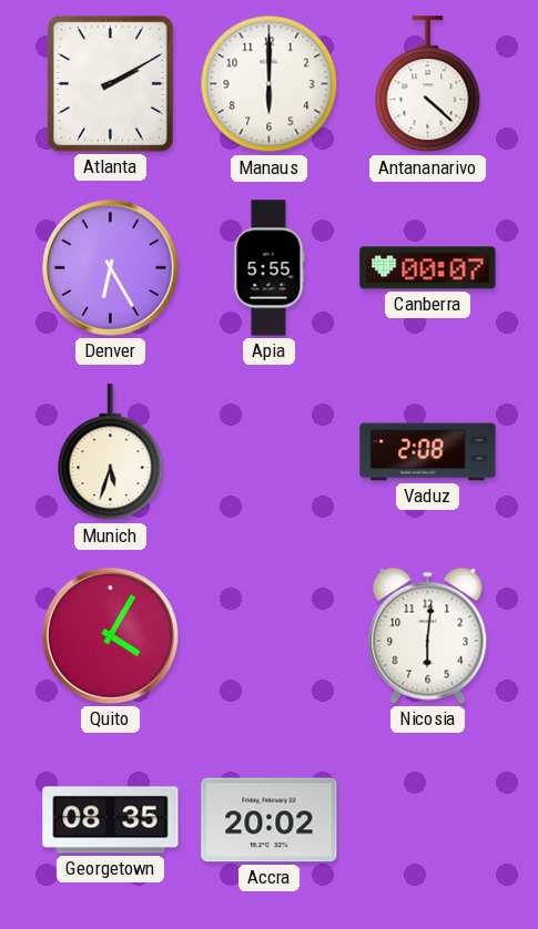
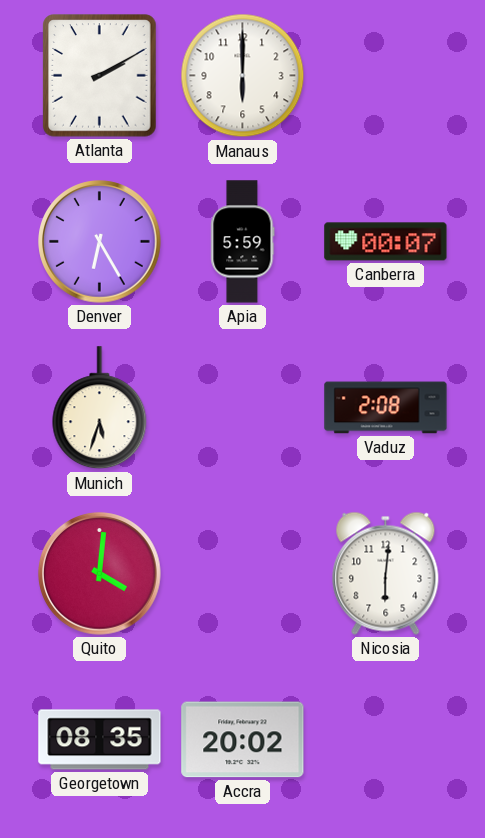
Antananarivo: 4:22 -> none
Apia: 5:55 -> 5:59
Quito: 4:05 -> 4:01
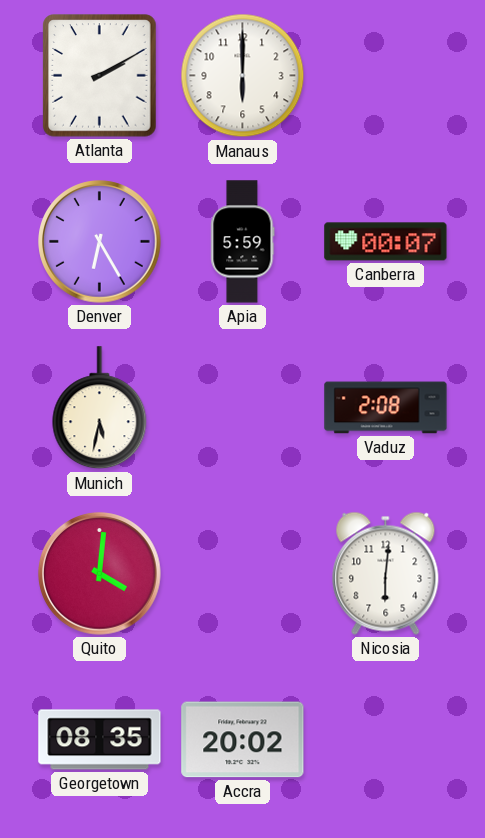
Munich: 5:33 -> 5:32
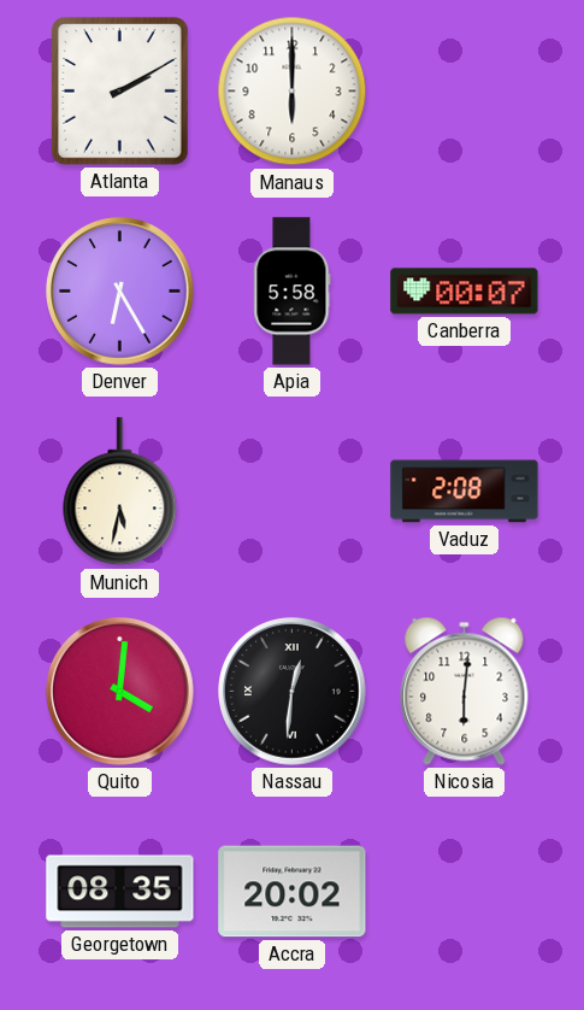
Apia: 5:59 -> 5:58
Nassau: none -> 12:31
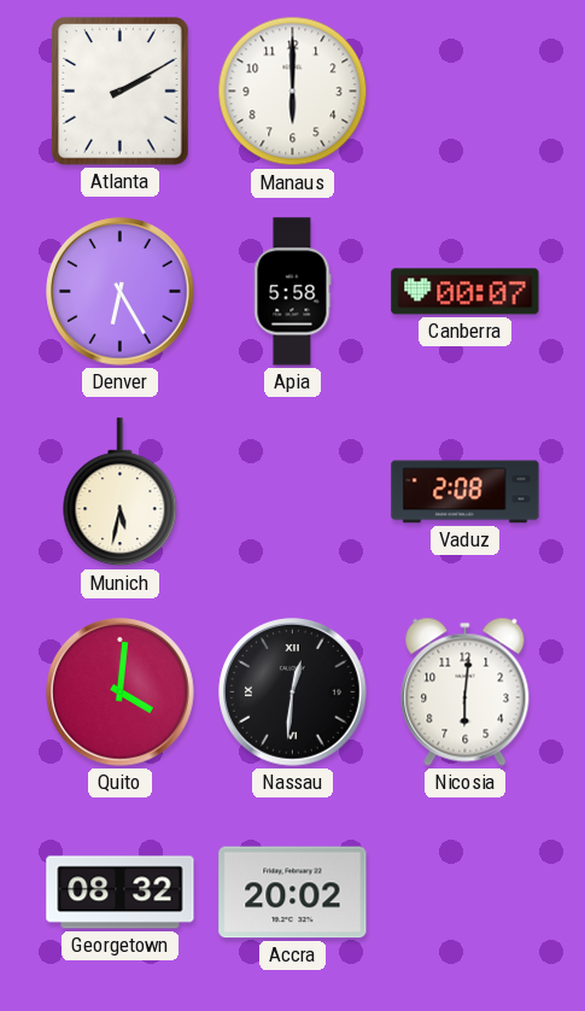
Georgetown: 08:35 -> 08:32
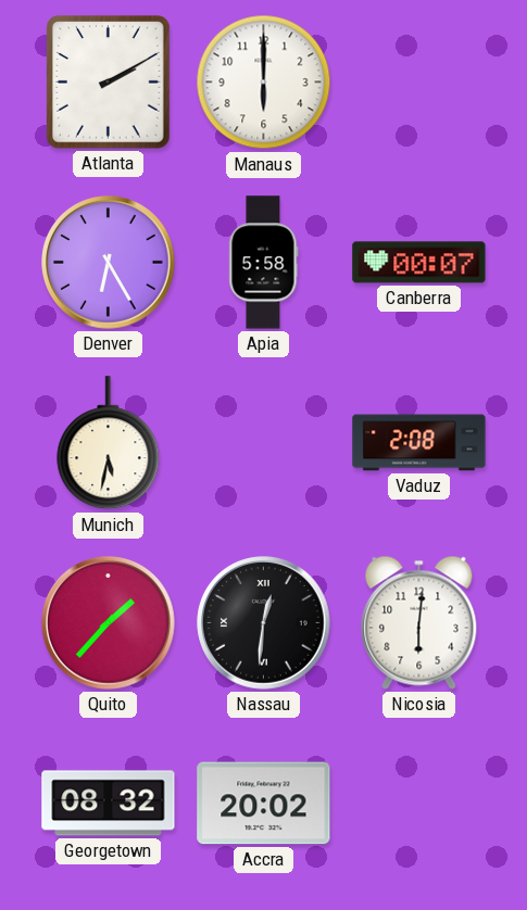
Quito: 4:01 -> 1:37
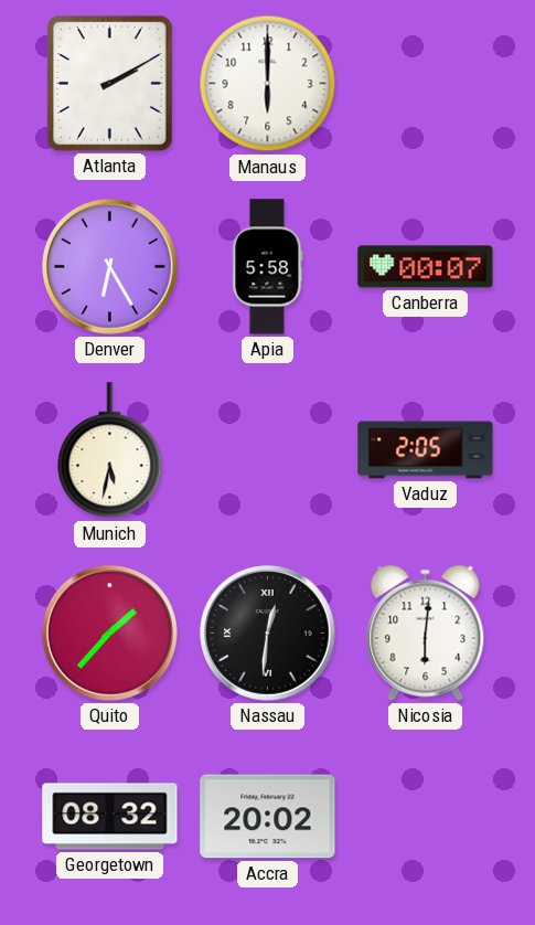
Vaduz: 2:08 -> 2:05
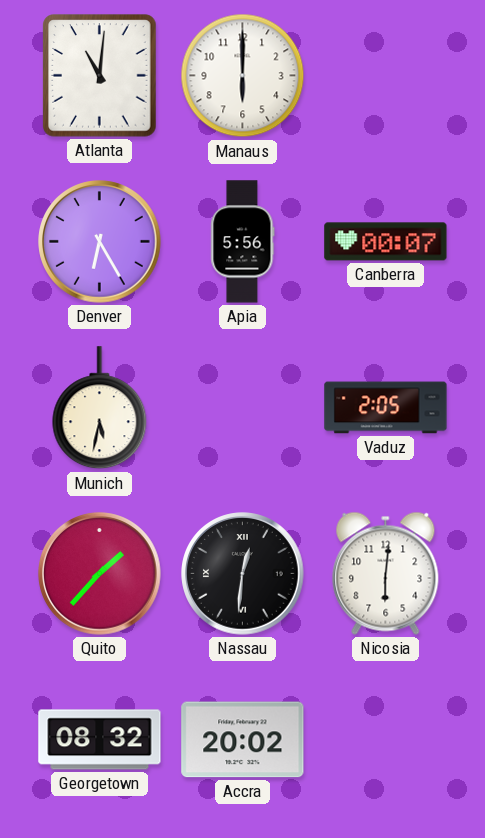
Atlanta: 2:10 -> 11:01
Apia: 5:58 -> 5:56
